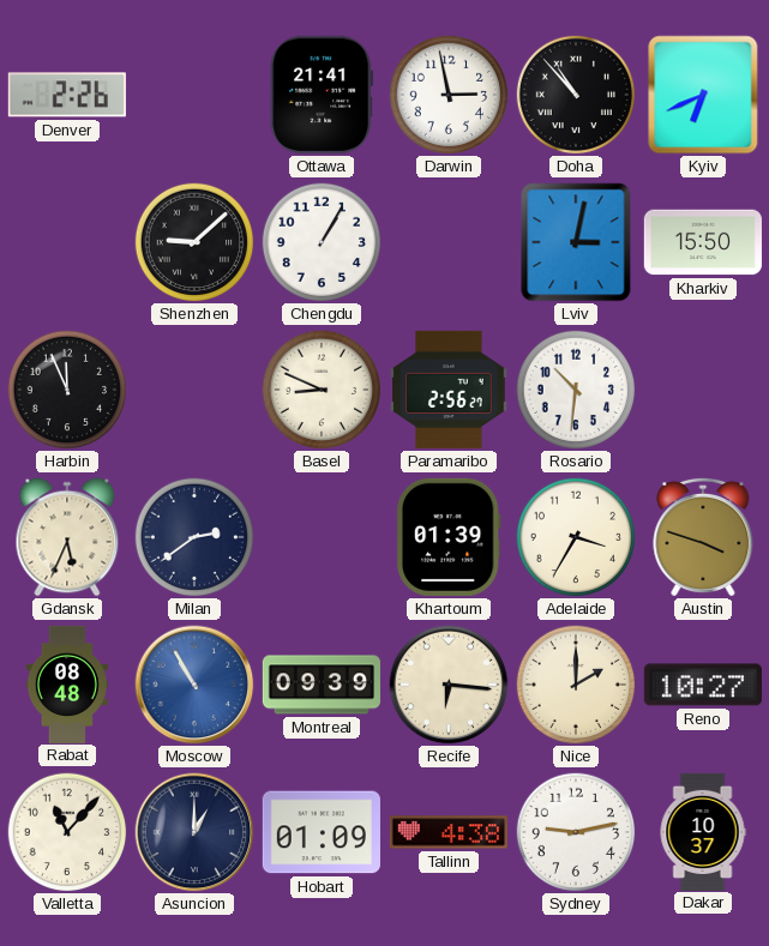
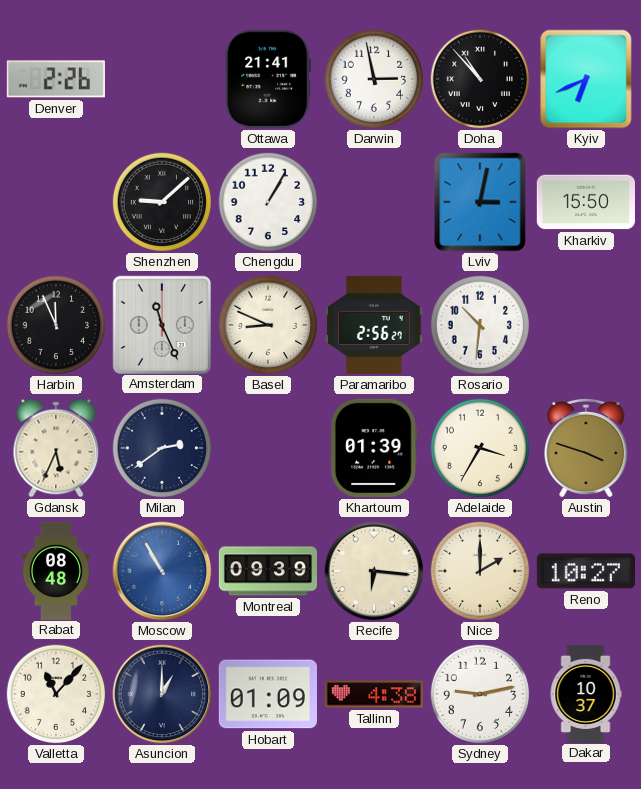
Amsterdam: none -> 11:26
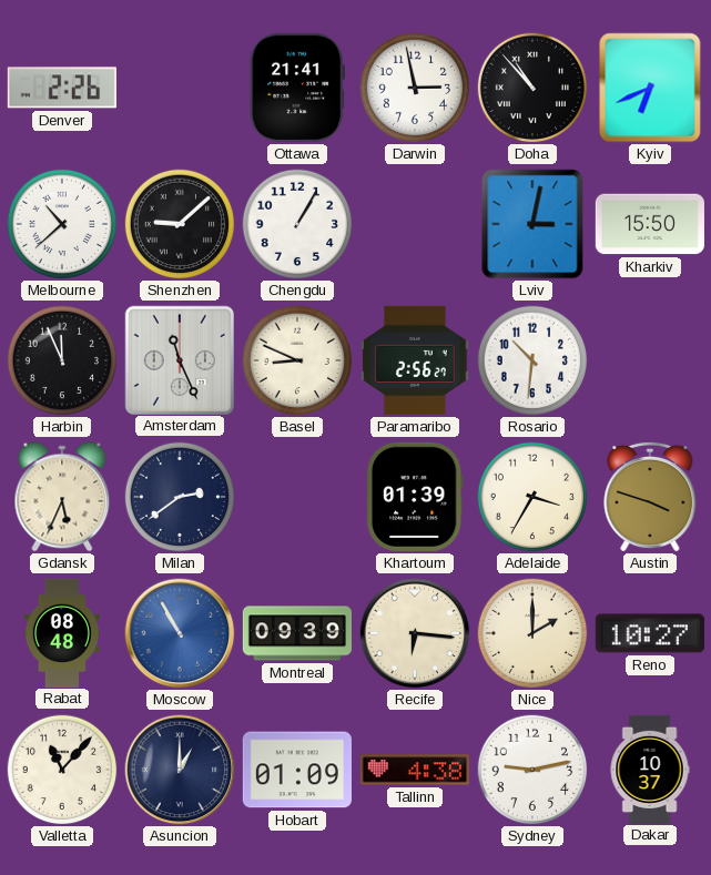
Melbourne: none -> 10:38
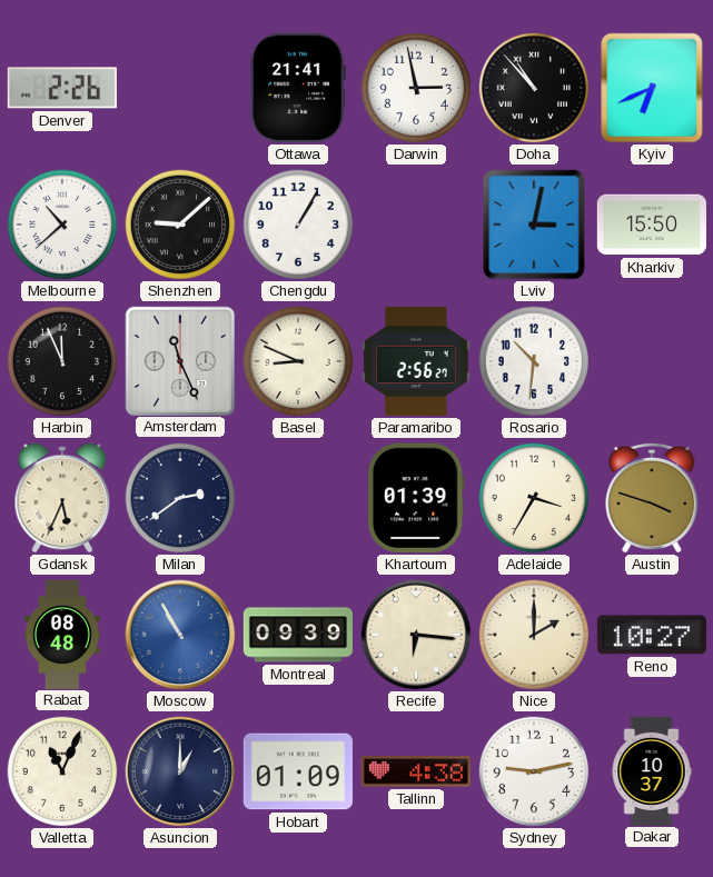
Valletta: 11:07 -> 11:04
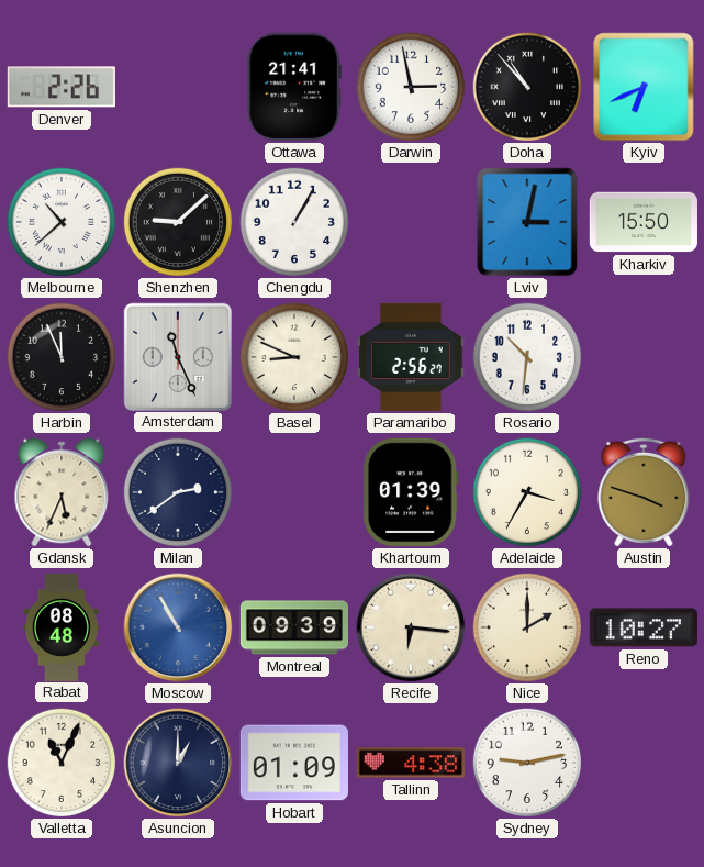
Dakar: 10:37 -> none
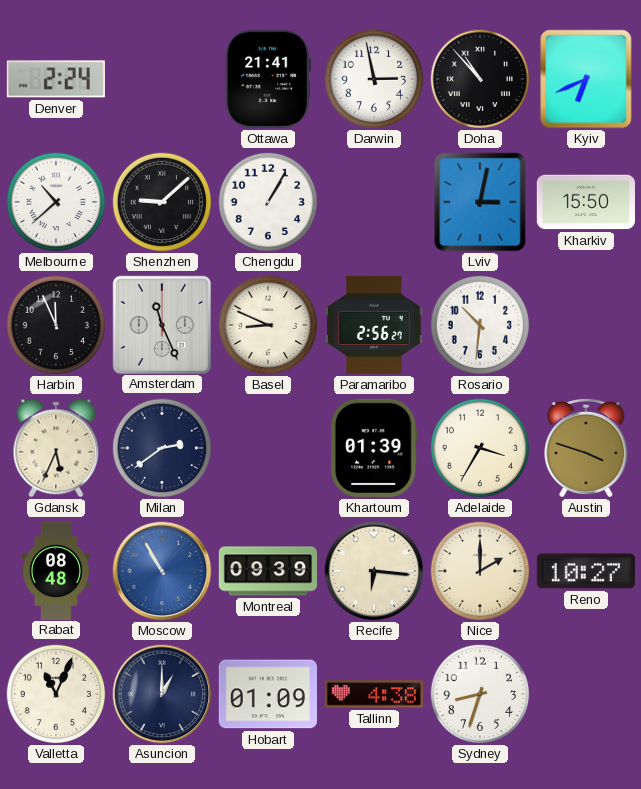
Denver: 2:26 -> 2:24
Sydney: 9:13 -> 8:33
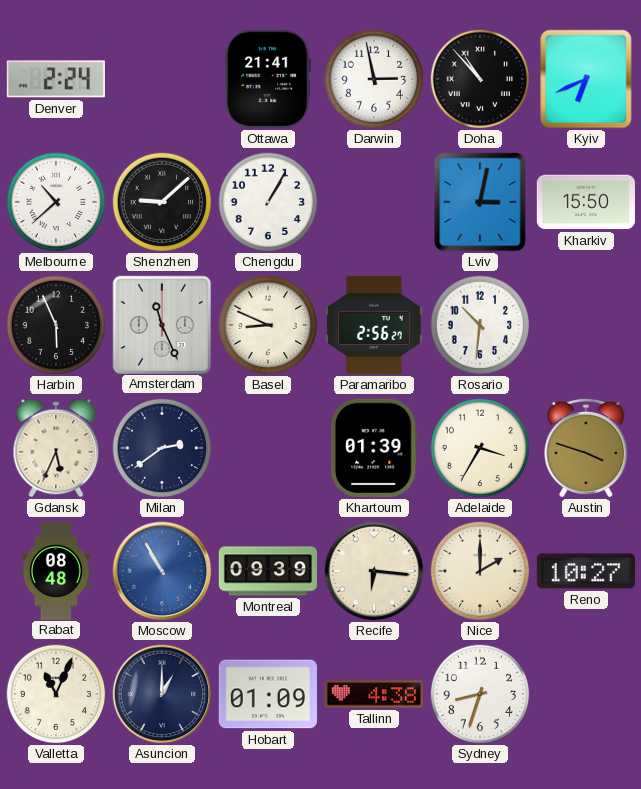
Harbin: 11:56 -> 5:56
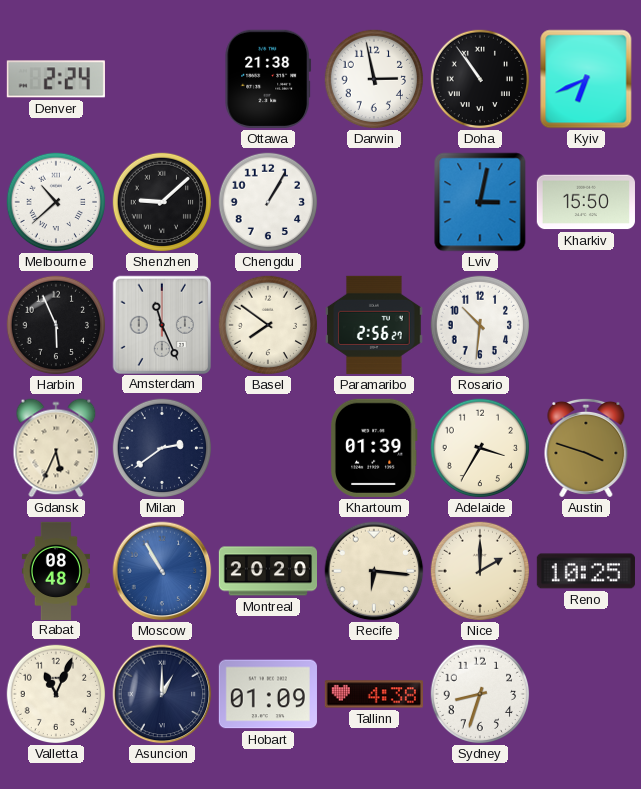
Ottawa: 21:41 -> 21:38
Doha: 10:53 -> 10:54
Basel: 8:49 -> 7:51
Montreal: 09:39 -> 20:20
Reno: 10:27 -> 10:25
